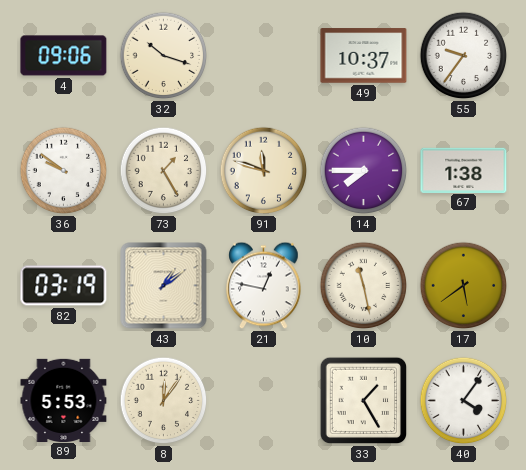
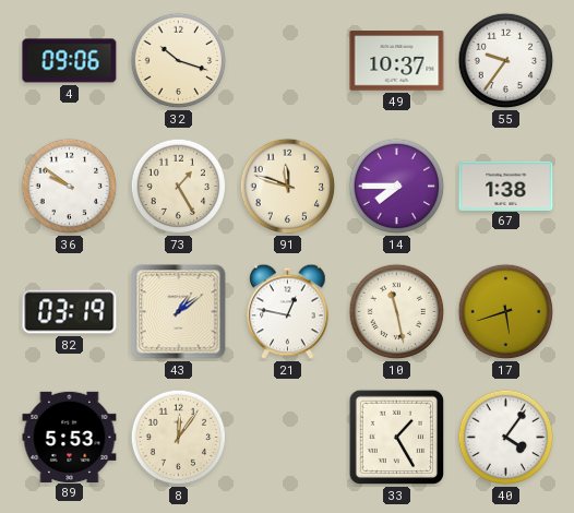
17: 5:39 -> 5:42
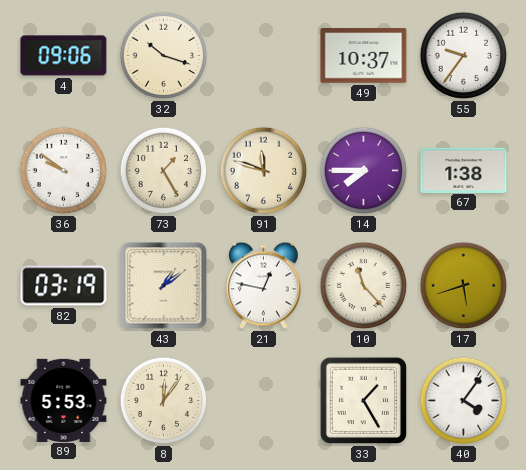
10: 11:28 -> 11:23
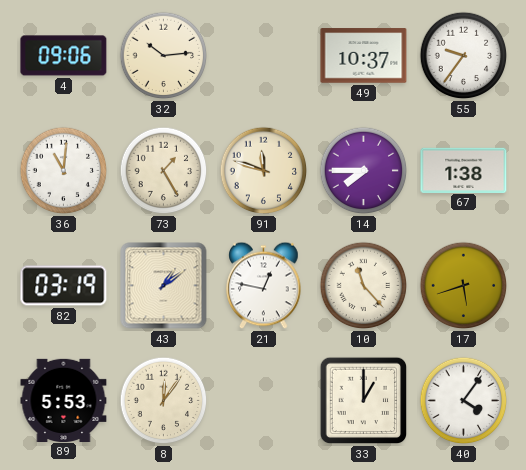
32: 10:18 -> 10:14
36: 9:51 -> 11:01
33: 1:25 -> 1:00
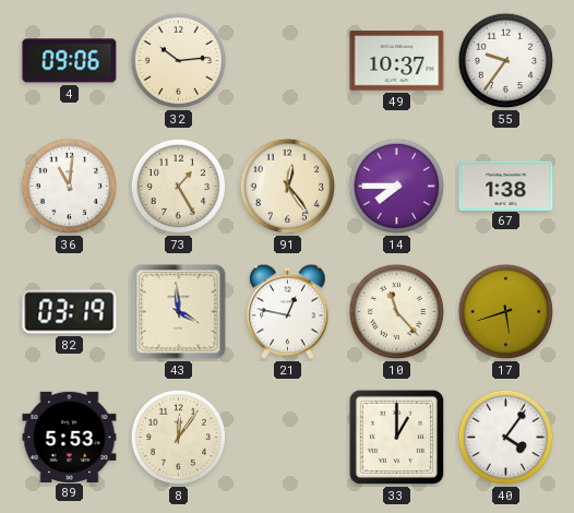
91: 11:48 -> 12:24
43: 1:09 -> 3:59
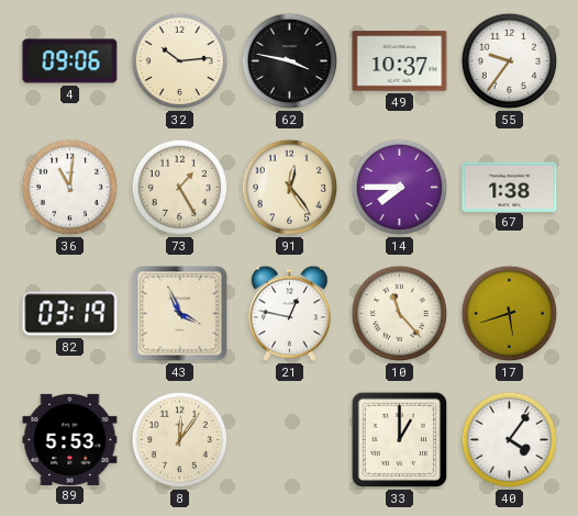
62: none -> 3:47
43: 3:59 -> 3:56
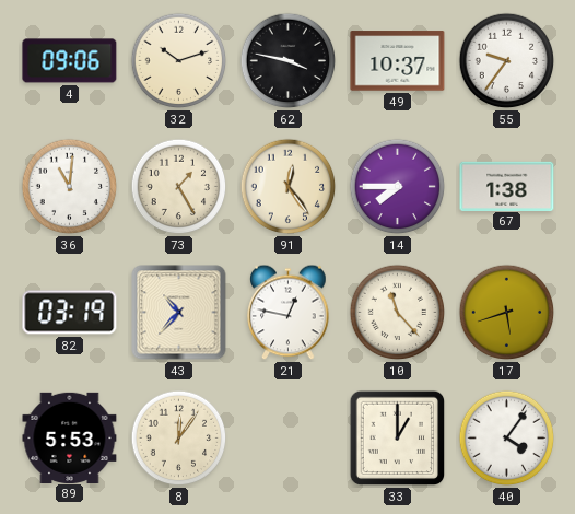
32: 10:14 -> 10:12
43: 3:56 -> 10:37
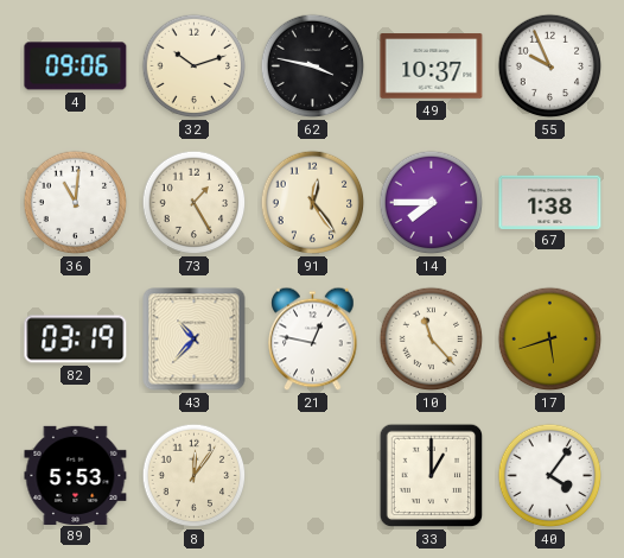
55: 9:36 -> 9:56
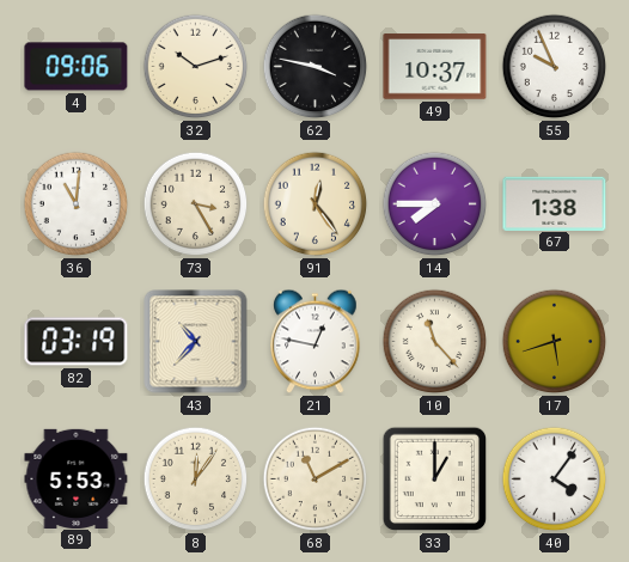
73: 1:25 -> 3:25
68: none -> 11:10
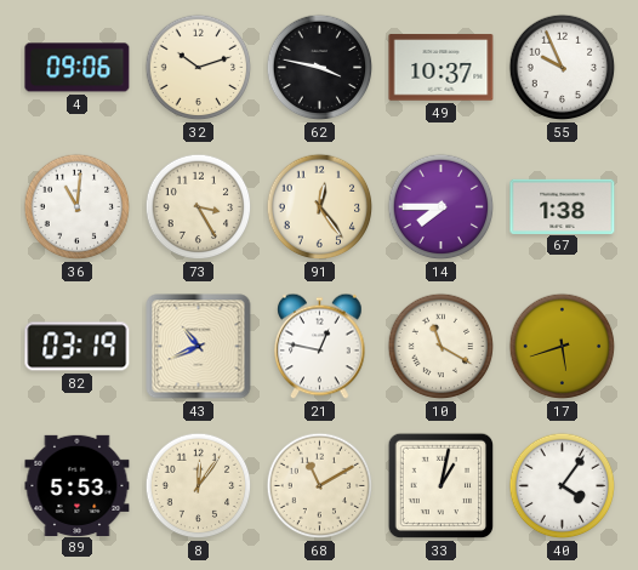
43: 10:37 -> 10:41
10: 11:23 -> 11:20
33: 1:00 -> 1:02
